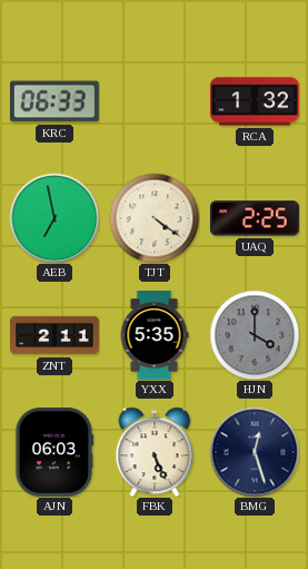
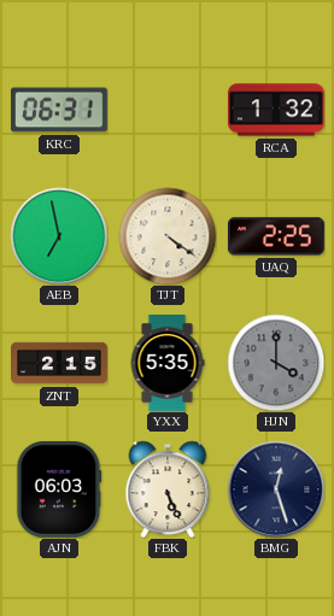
KRC: 06:33 -> 06:31
ZNT: 2:11 -> 2:15
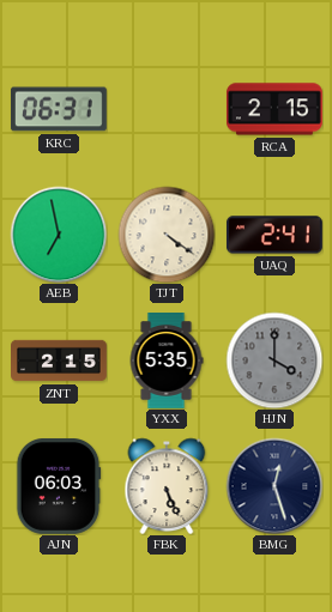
RCA: 1:32 -> 2:15
UAQ: 2:25 -> 2:41
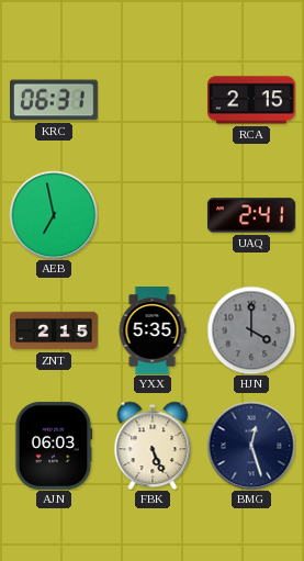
TJT: 4:21 -> none
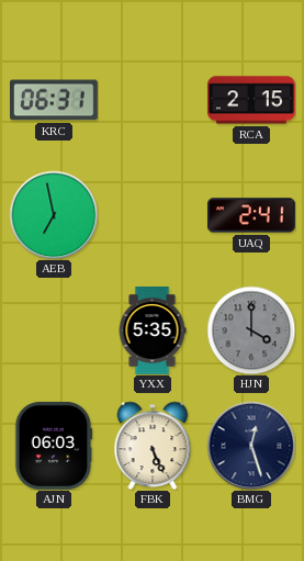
ZNT: 2:15 -> none
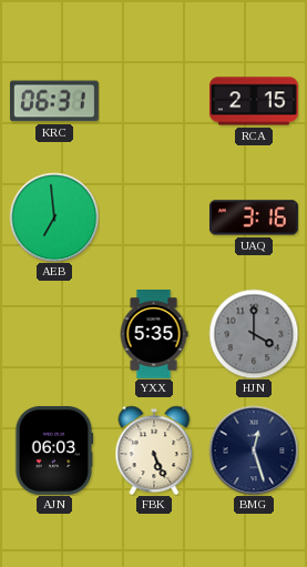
AEB: 6:58 -> 6:59
UAQ: 2:41 -> 3:16
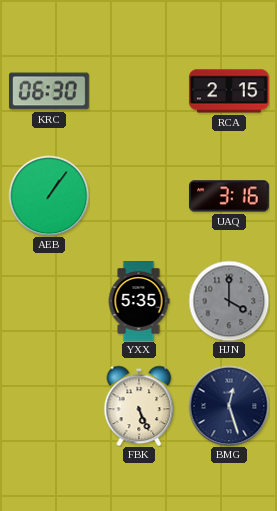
KRC: 06:31 -> 06:30
AEB: 6:59 -> 1:06
AJN: 06:03 -> none
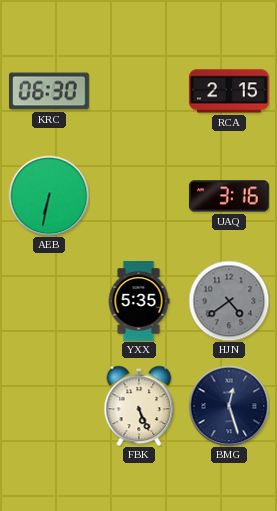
AEB: 1:06 -> 6:32
HJN: 4:00 -> 4:39
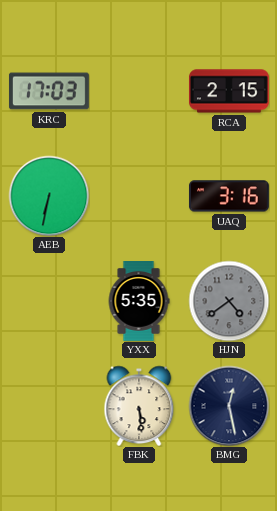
KRC: 06:30 -> 17:03
FBK: 5:26 -> 5:29
BMG: 12:27 -> 12:28
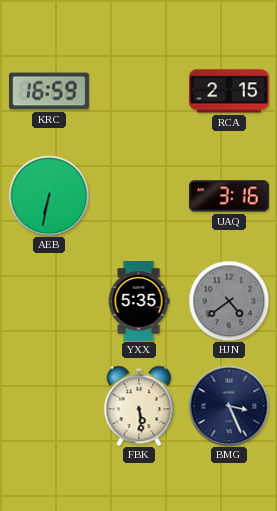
KRC: 17:03 -> 16:59
BMG: 12:28 -> 3:26
